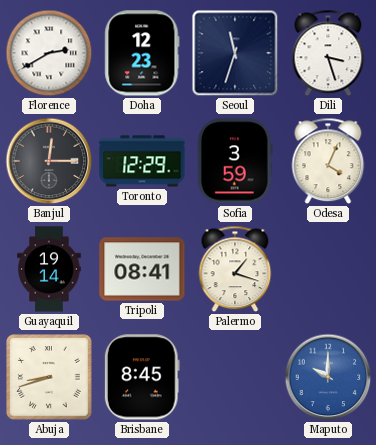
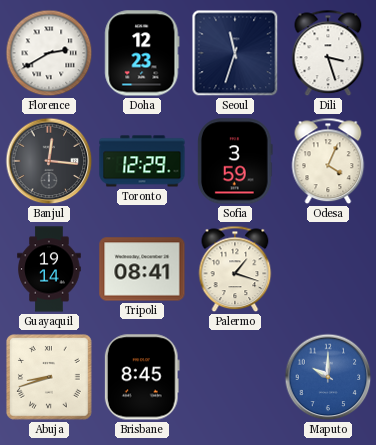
Banjul: 12:15 -> 12:16
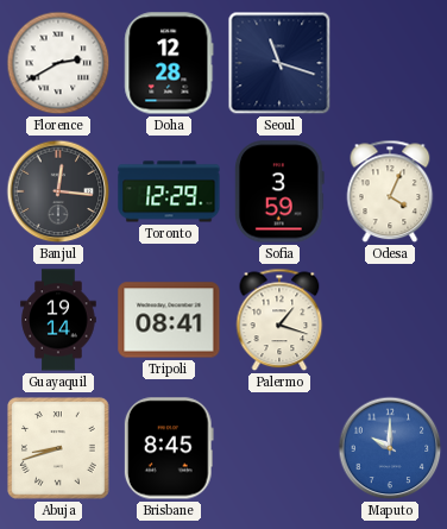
Doha: 12:23 -> 12:28
Seoul: 11:33 -> 11:18
Dili: 3:27 -> none
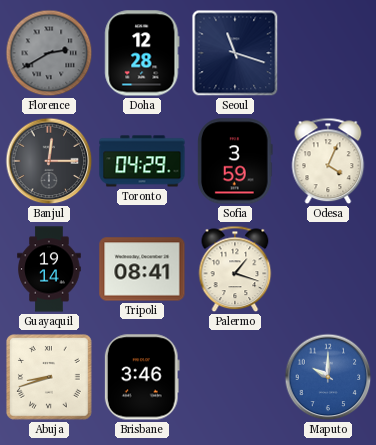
Florence dial: white -> grey
Banjul: 12:16 -> 12:15
Toronto: 12:29 -> 04:29
Brisbane: 8:45 -> 3:46
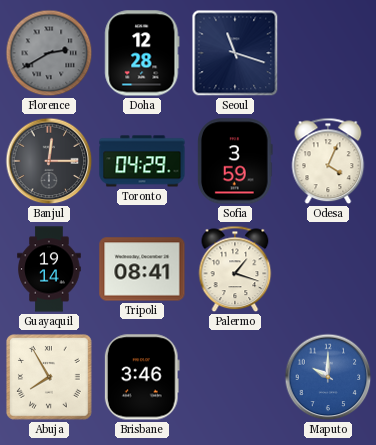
Abuja: 8:42 -> 7:55
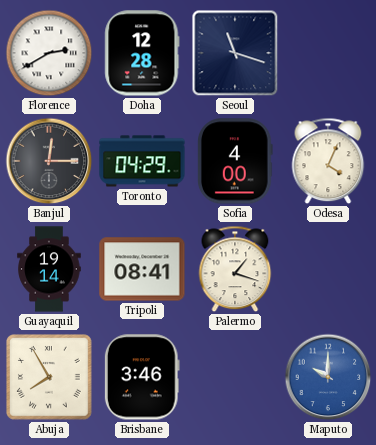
Florence dial: grey -> white
Sofia: 3:59 -> 4:00
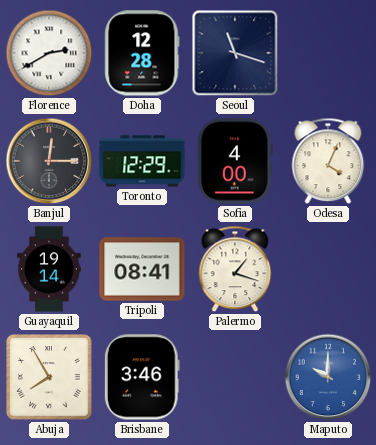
Toronto: 04:29 -> 12:29
